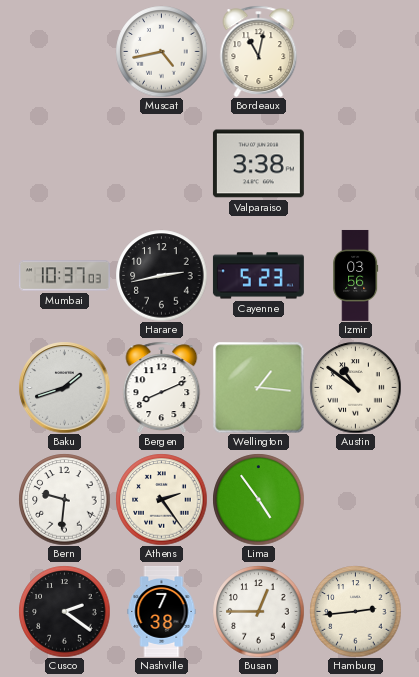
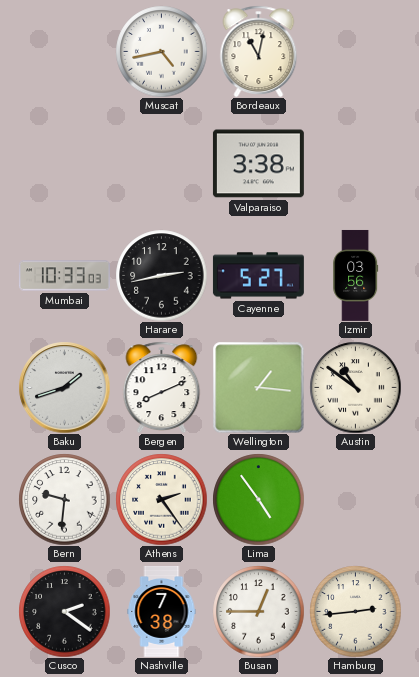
Mumbai: 10:37 -> 10:33
Cayenne: 5:23 -> 5:27
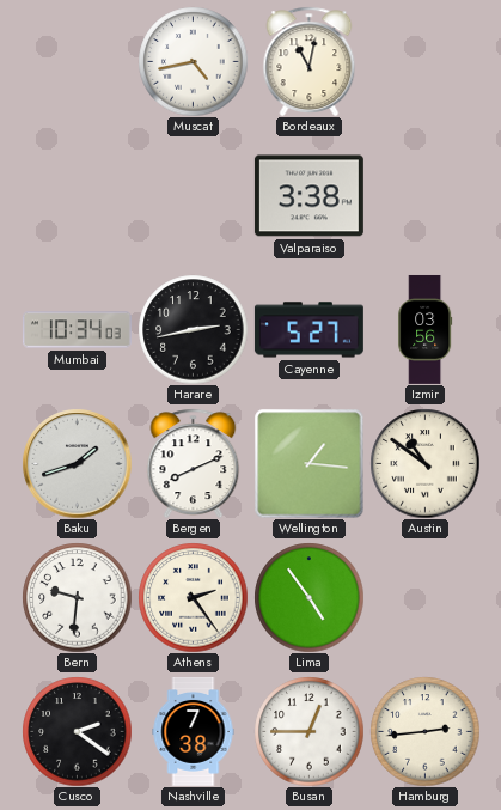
Mumbai: 10:33 -> 10:34
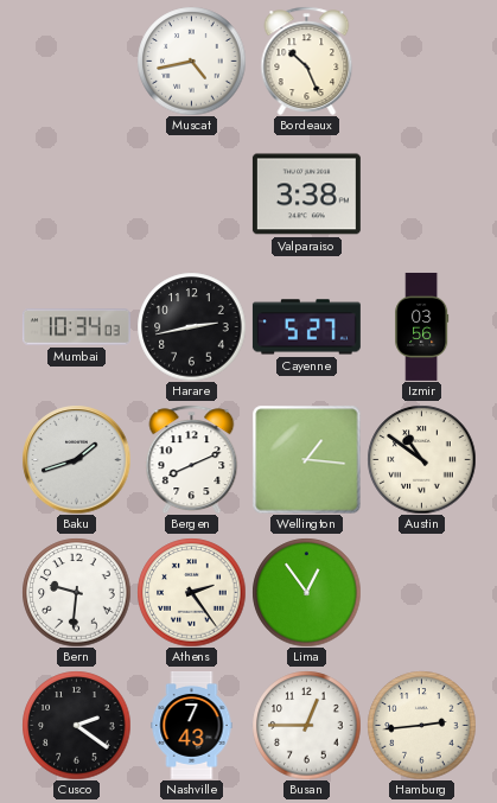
Bordeaux: 11:02 -> 10:26
Lima: 4:54 -> 12:54
Nashville: 7:38 -> 7:43
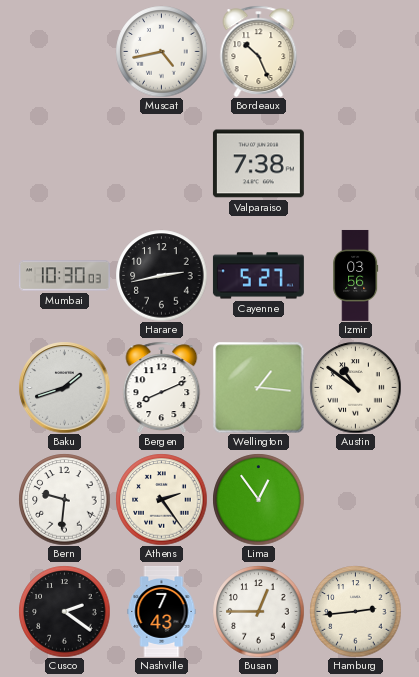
Valparaiso: 3:38 -> 7:38
Mumbai: 10:34 -> 10:30
